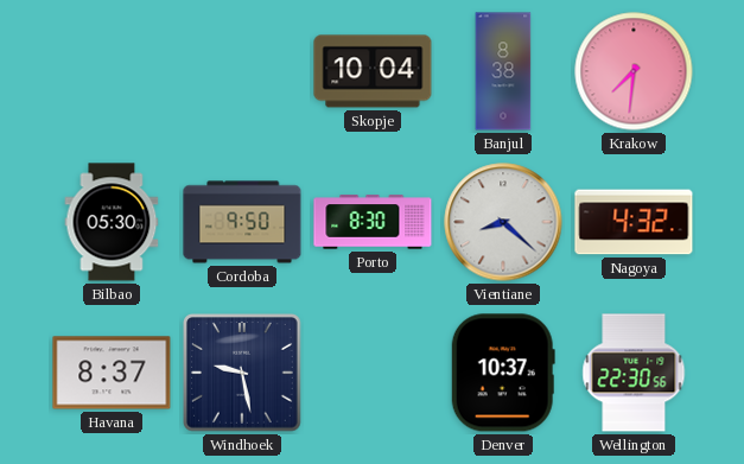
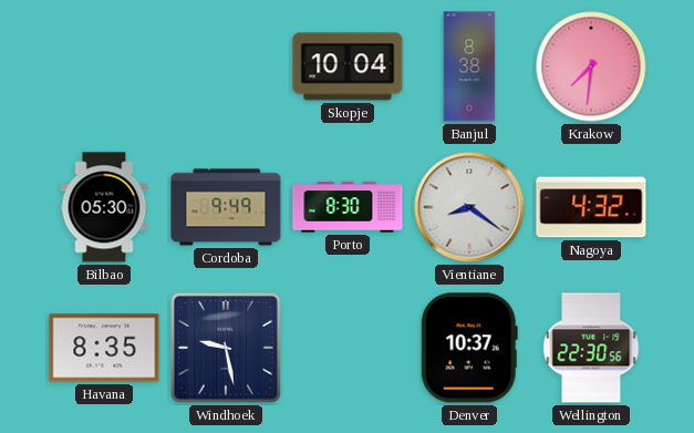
Cordoba: 9:50 -> 9:49
Vientiane: 8:22 -> 8:21
Havana: 8:37 -> 8:35
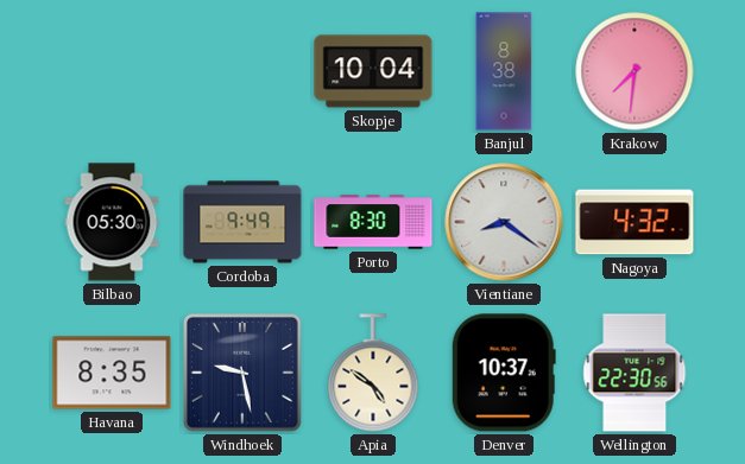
Apia: none -> 4:51
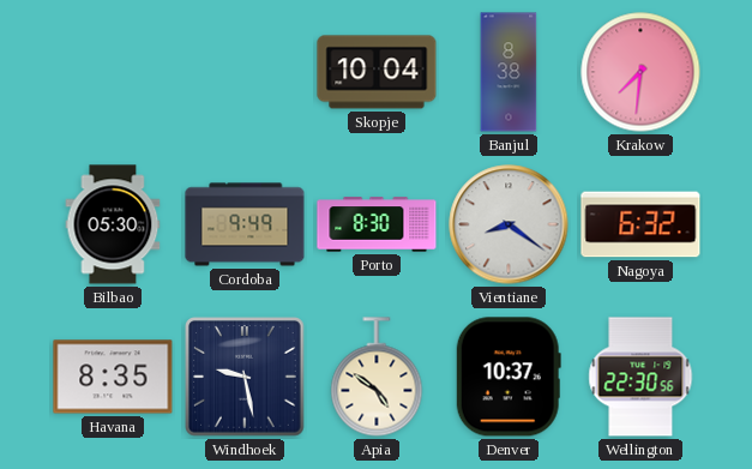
Nagoya: 4:32 -> 6:32
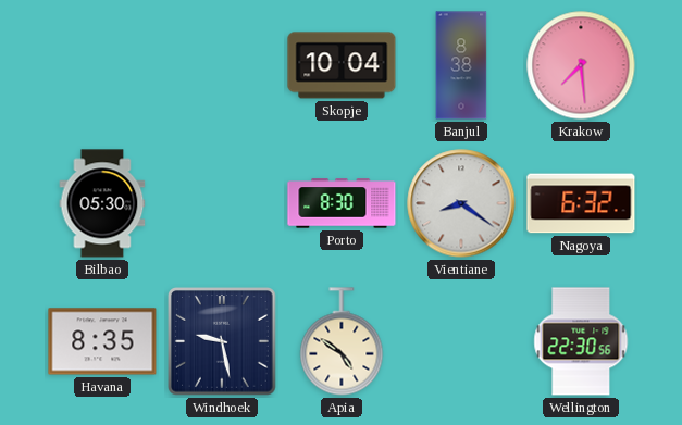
Krakow: 7:31 -> 7:29
Cordoba: 9:49 -> none
Denver: 10:37 -> none
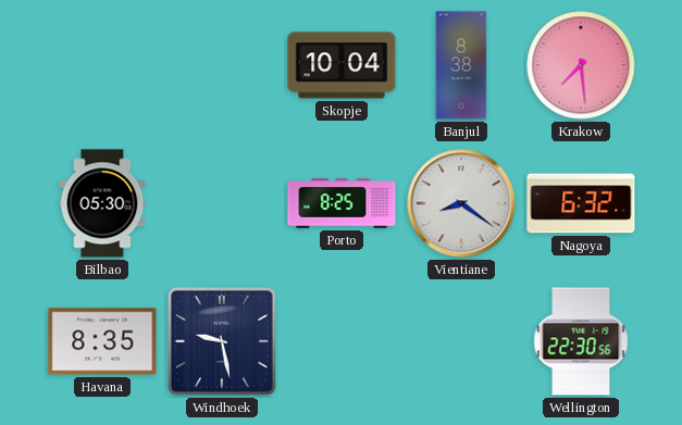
Porto: 8:30 -> 8:25
Apia: 4:51 -> none
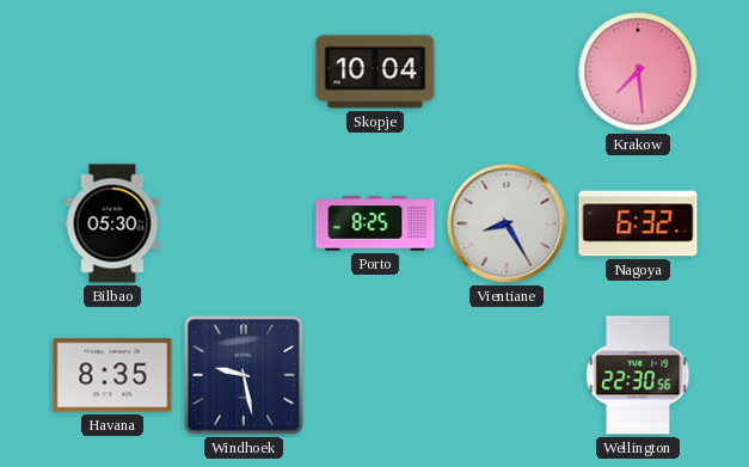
Banjul: 8:38 -> none
Vientiane: 8:21 -> 8:25
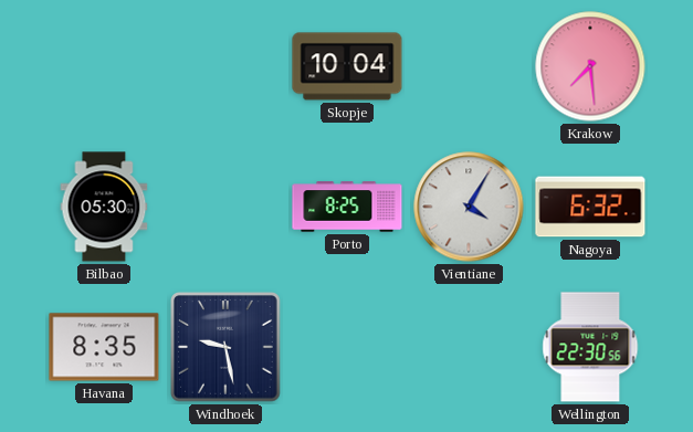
Vientiane: 8:25 -> 4:05
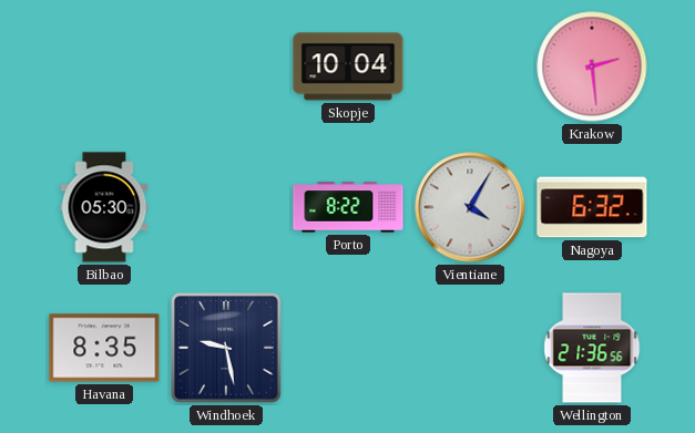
Krakow: 7:29 -> 2:29
Porto: 8:25 -> 8:22
Wellington: 22:30 -> 21:36
